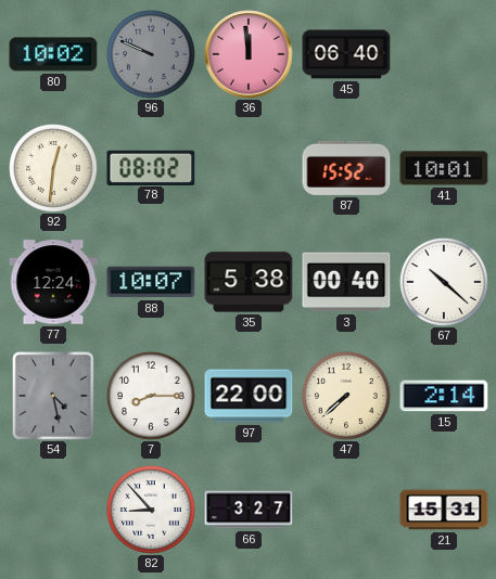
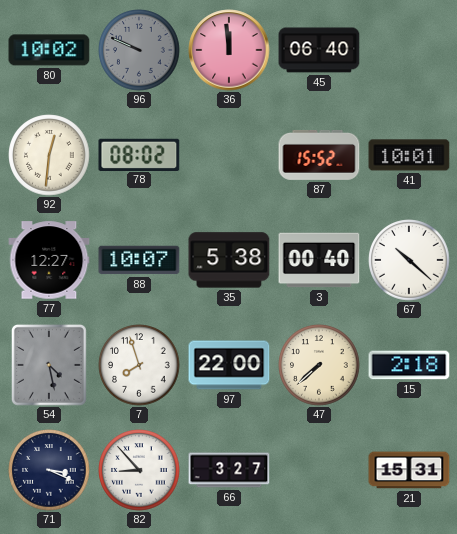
77: 12:24 -> 12:27
7: 8:15 -> 7:57
15: 2:14 -> 2:18
71: none -> 3:19
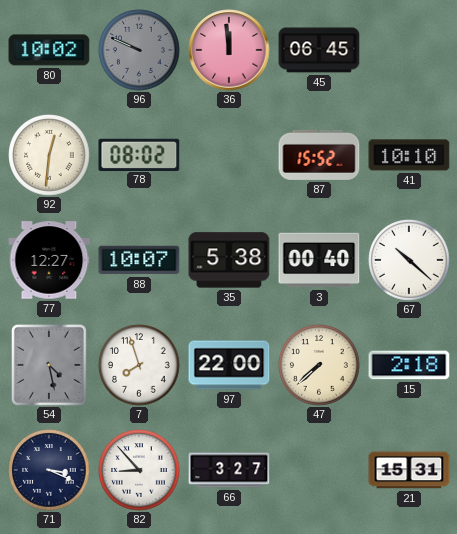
45: 06:40 -> 06:45
41: 10:01 -> 10:10
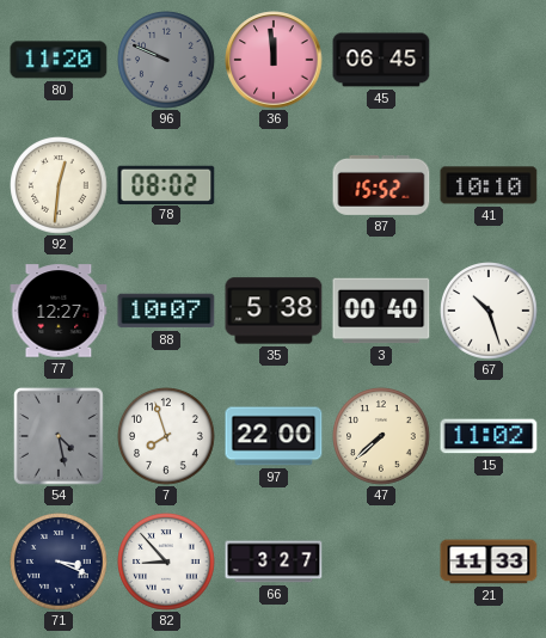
80: 10:02 -> 11:20
67: 10:22 -> 10:27
15: 2:18 -> 11:02
21: 15:31 -> 11:33
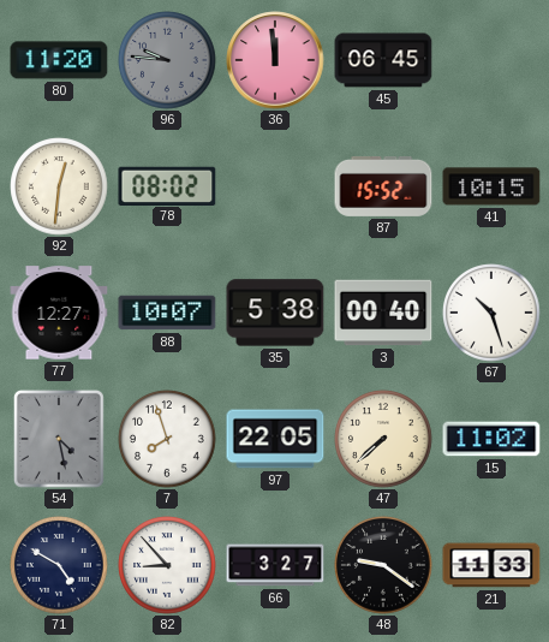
96: 9:49 -> 9:46
41: 10:10 -> 10:15
97: 22:00 -> 22:05
71: 3:19 -> 4:50
48: none -> 9:21
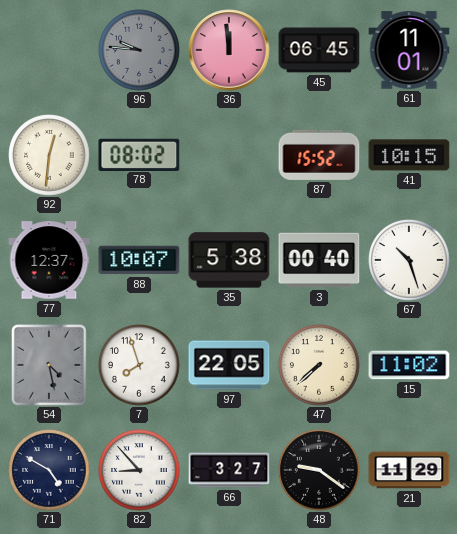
80: 11:20 -> none
61: none -> 11:01
77: 12:27 -> 12:37
21: 11:33 -> 11:29
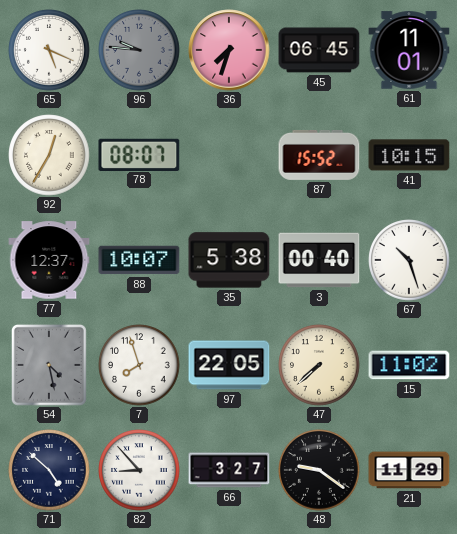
65: none -> 5:19
36: 11:59 -> 7:33
92: 12:31 -> 12:35
78: 08:02 -> 08:07
71: 4:50 -> 4:52
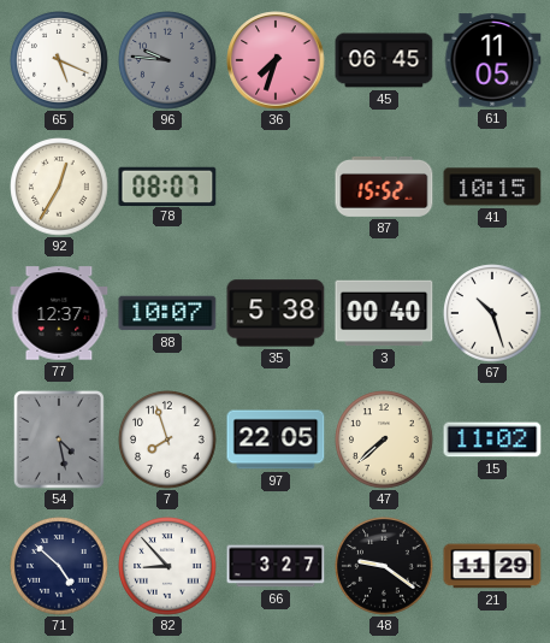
61: 11:01 -> 11:05
